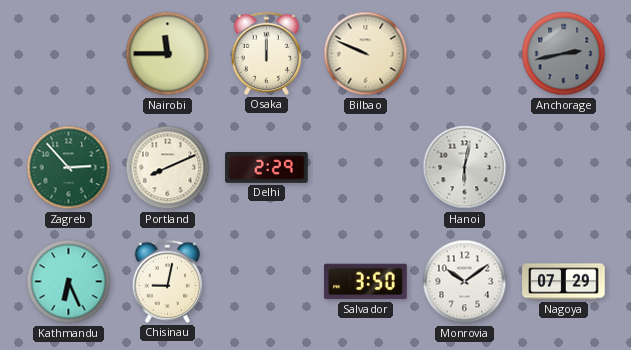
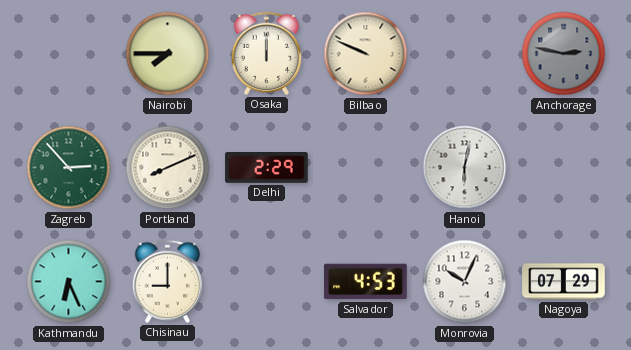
Nairobi: 11:45 -> 7:45
Anchorage: 2:43 -> 2:47
Chisinau: 9:02 -> 9:00
Salvador: 3:50 -> 4:53
Monrovia: 10:09 -> 10:04
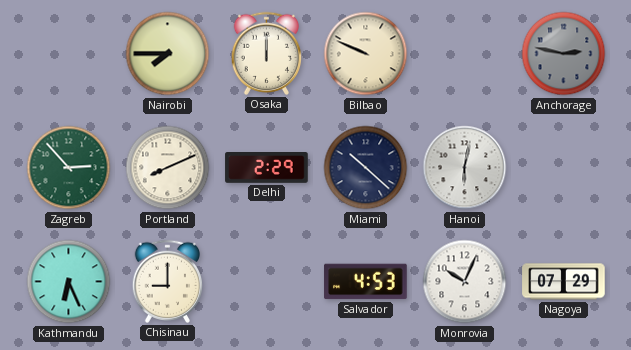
Miami: none -> 10:22
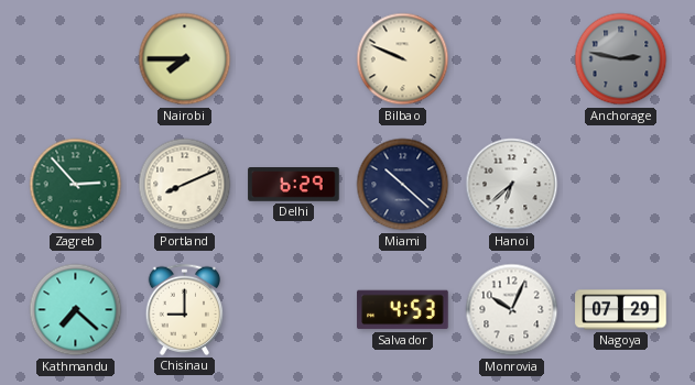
Osaka: 12:00 -> none
Delhi: 2:29 -> 6:29
Hanoi: 6:02 -> 6:38
Kathmandu: 6:26 -> 7:22
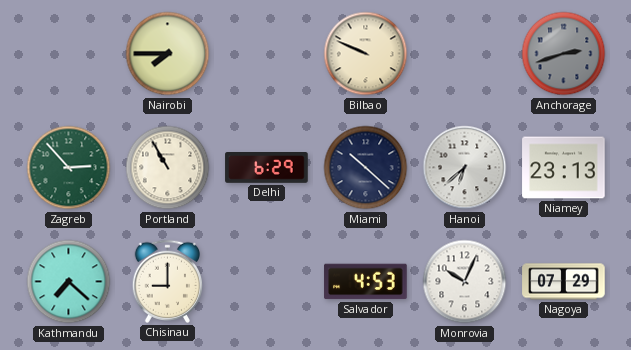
Anchorage: 2:47 -> 2:42
Portland: 8:11 -> 10:55
Niamey: none -> 23:13
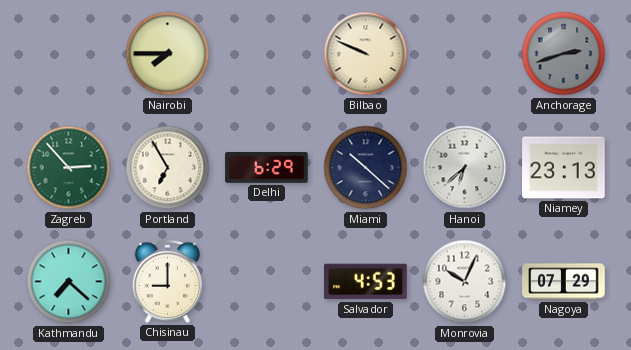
Portland: 10:55 -> 6:55
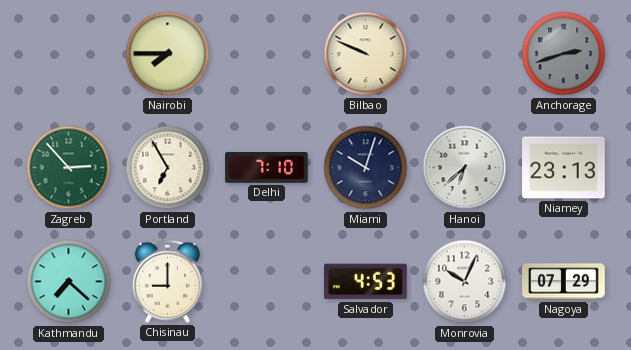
Delhi: 6:29 -> 7:10
Miami: 10:22 -> 10:03
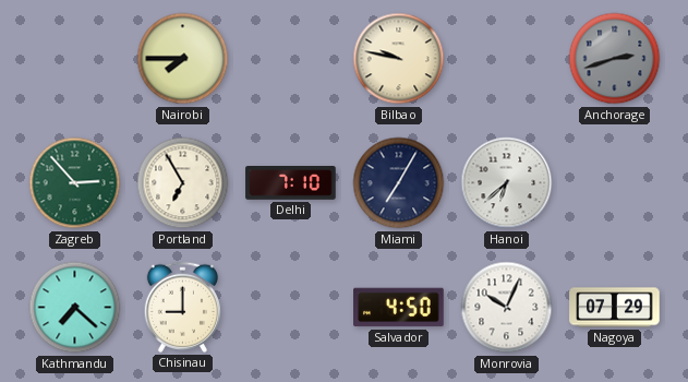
Bilbao: 9:49 -> 9:47
Miami: 10:03 -> 7:05
Niamey: 23:13 -> none
Salvador: 4:53 -> 4:50
